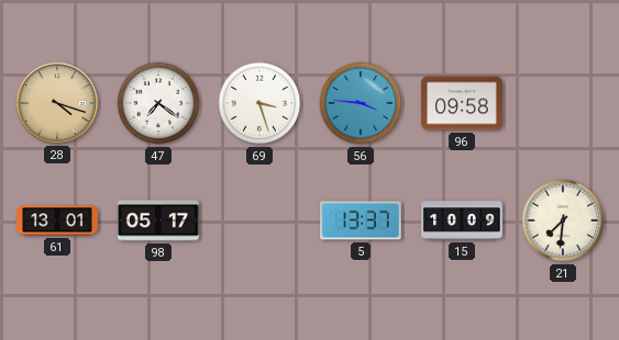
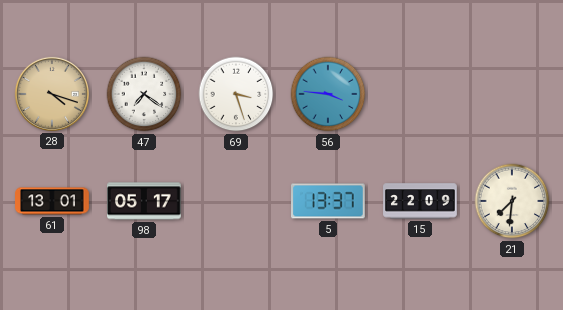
96: 09:58 -> none
15: 10:09 -> 22:09
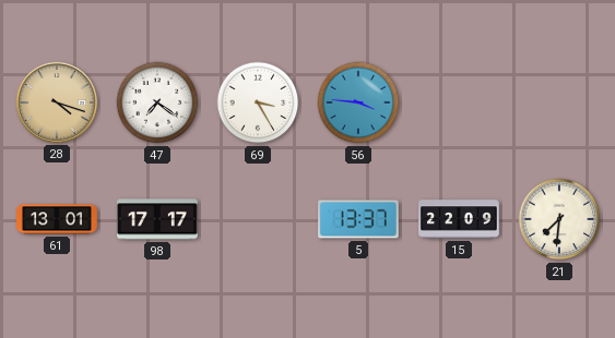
69: 3:27 -> 3:25
98: 05:17 -> 17:17
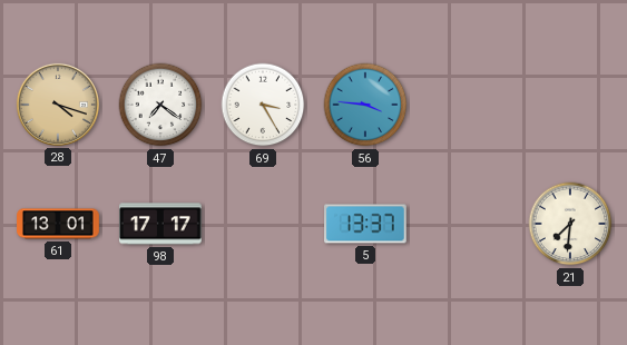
15: 22:09 -> none
